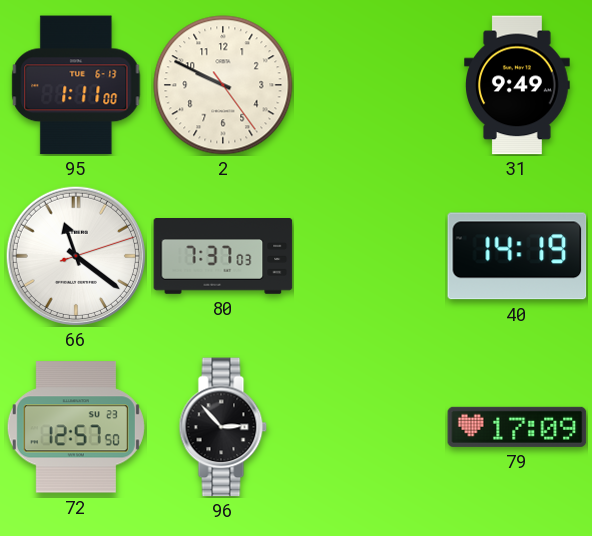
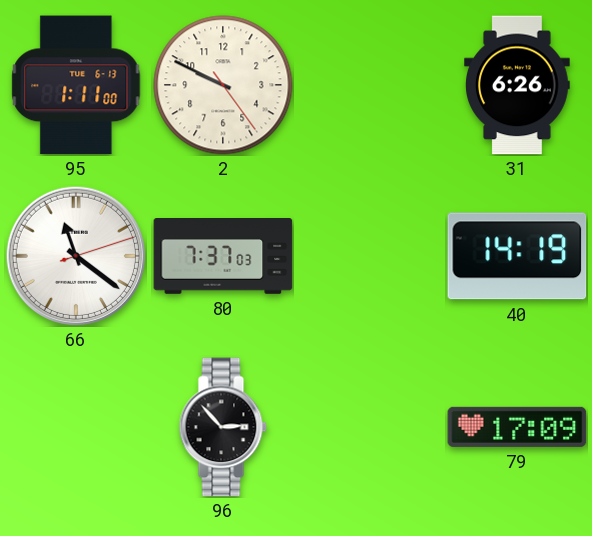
31: 9:49 -> 6:26
72: 12:57 -> none
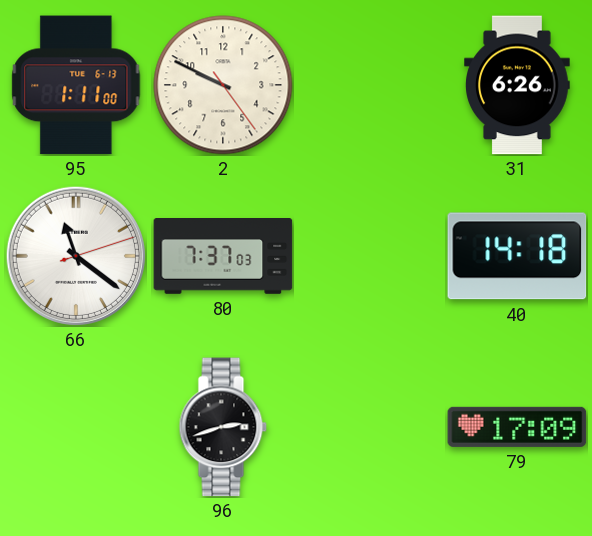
40: 14:19 -> 14:18
96: 2:53 -> 2:42
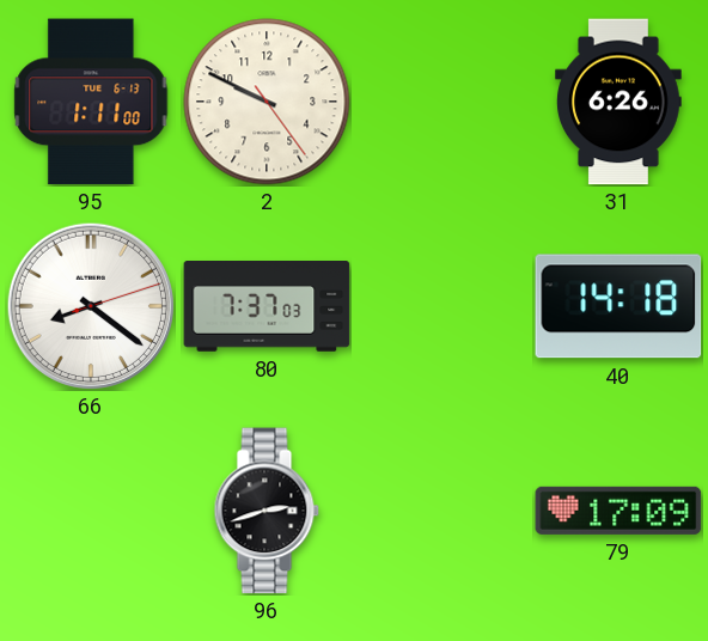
66: 11:21 -> 8:21
